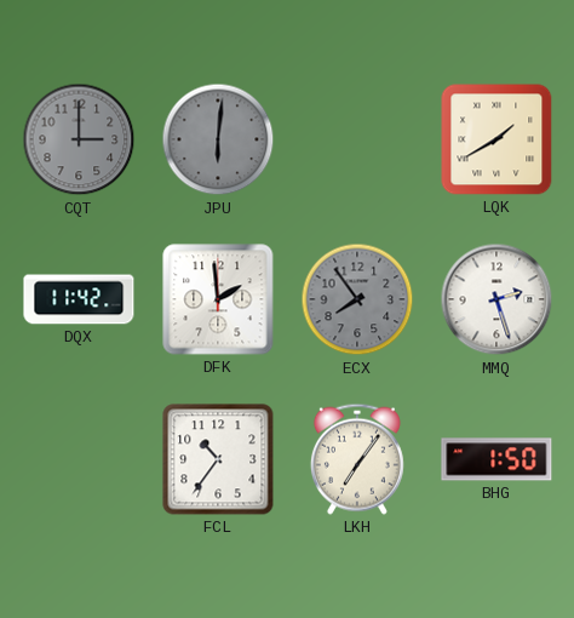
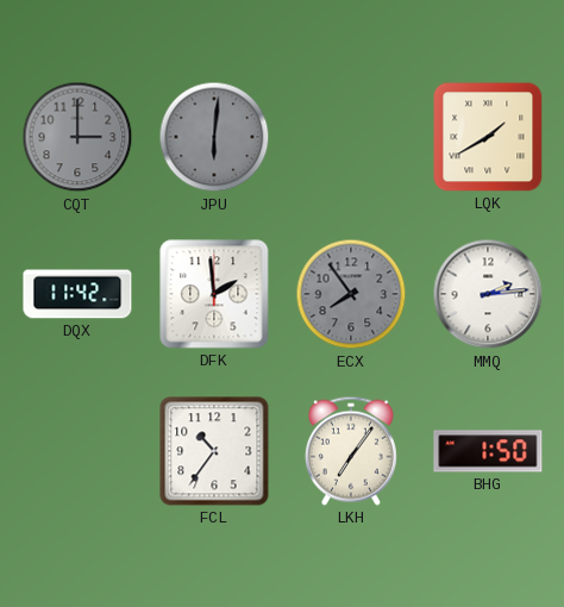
MMQ: 2:27 -> 2:14
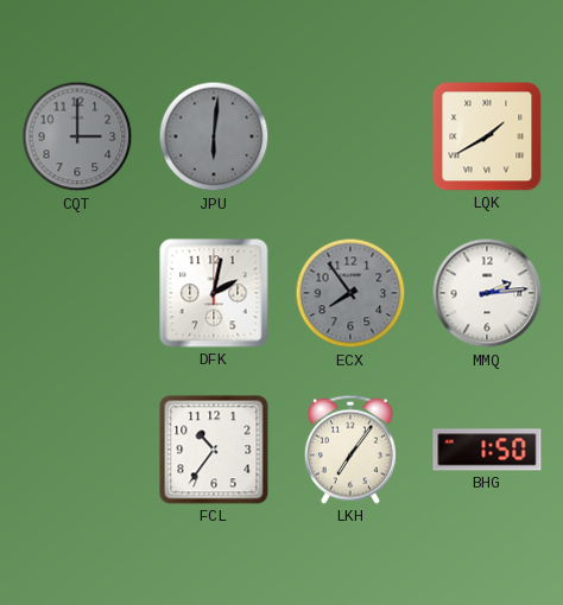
DQX: 11:42 -> none
DFK: 1:59 -> 2:02
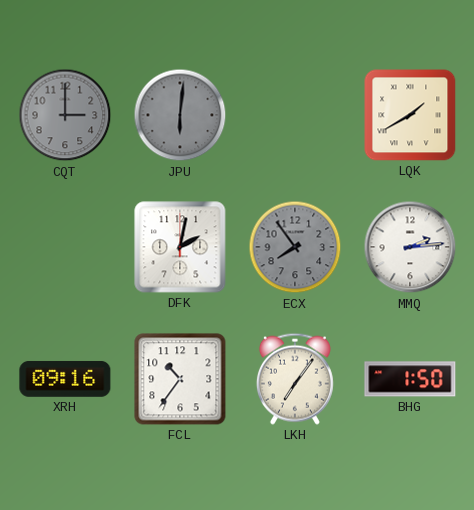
XRH: none -> 09:16
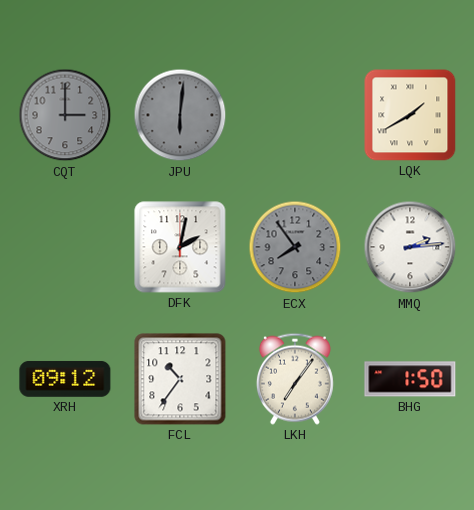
XRH: 09:16 -> 09:12
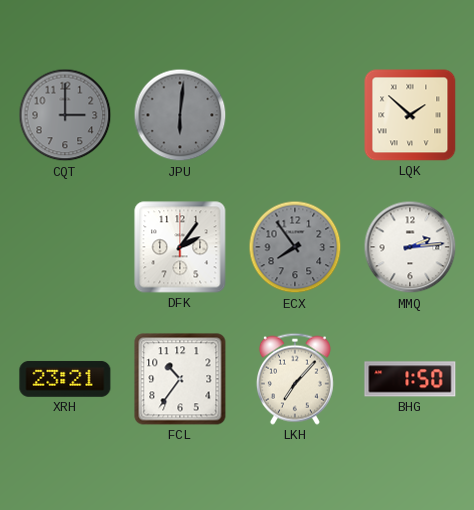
LQK: 1:40 -> 1:52
DFK: 2:02 -> 2:06
XRH: 09:12 -> 23:21
LKH: 7:06 -> 7:07
